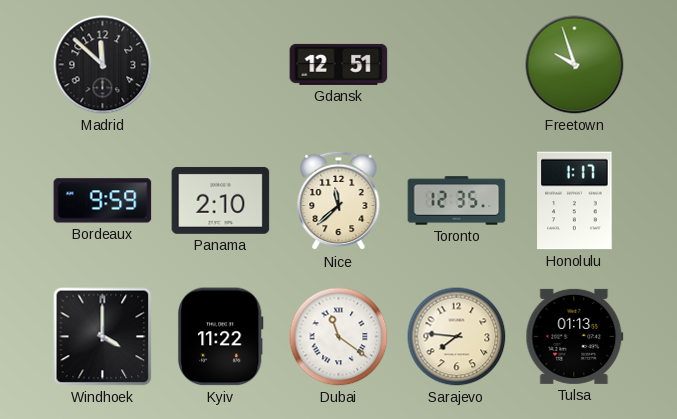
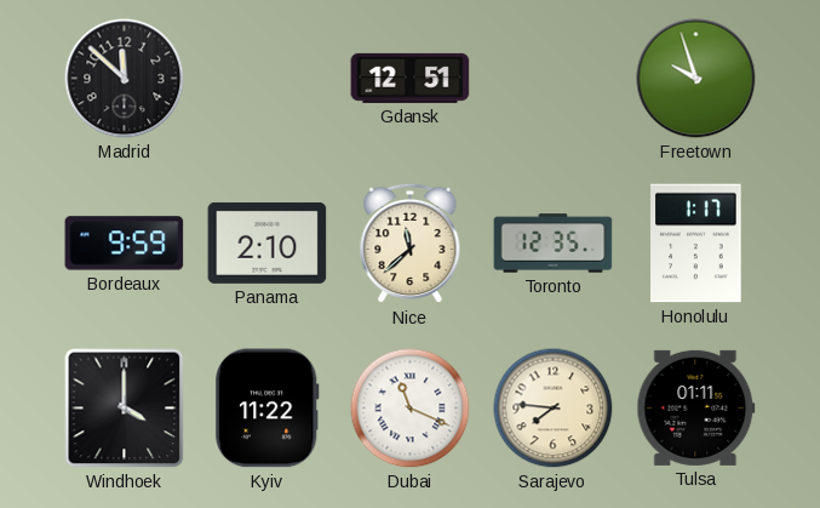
Dubai: 11:21 -> 11:19
Tulsa: 01:13 -> 01:11
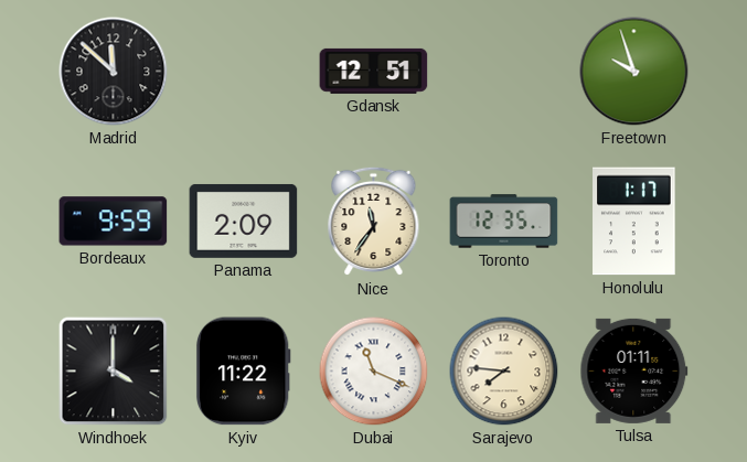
Panama: 2:10 -> 2:09
Nice: 11:38 -> 11:36
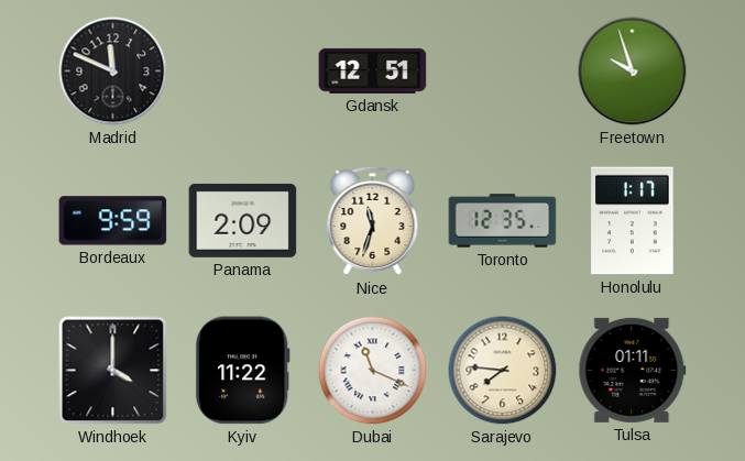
Madrid: 11:52 -> 11:49
Nice: 11:36 -> 11:33
